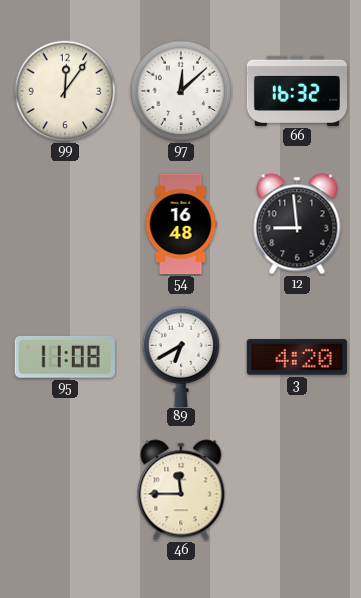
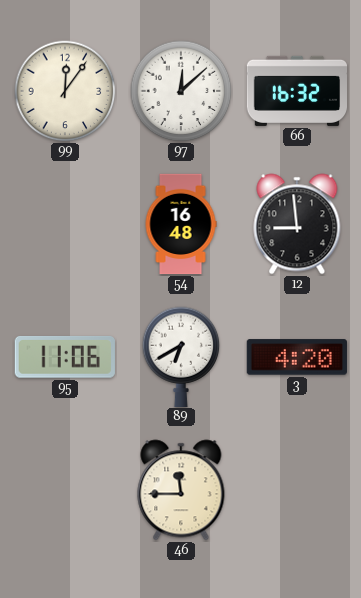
95: 11:08 -> 11:06
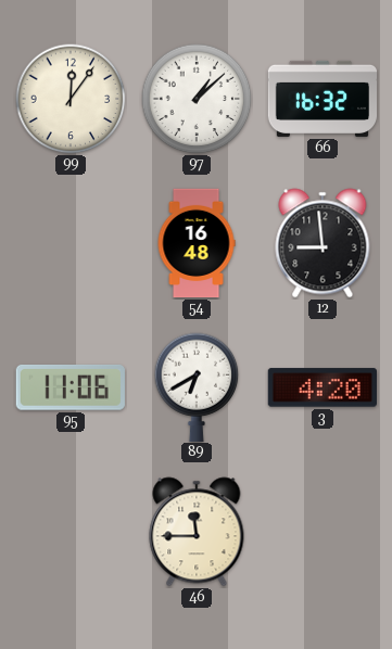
97: 12:08 -> 1:08
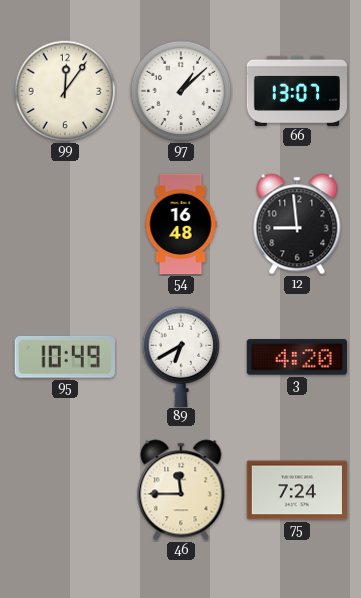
66: 16:32 -> 13:07
95: 11:06 -> 10:49
75: none -> 7:24
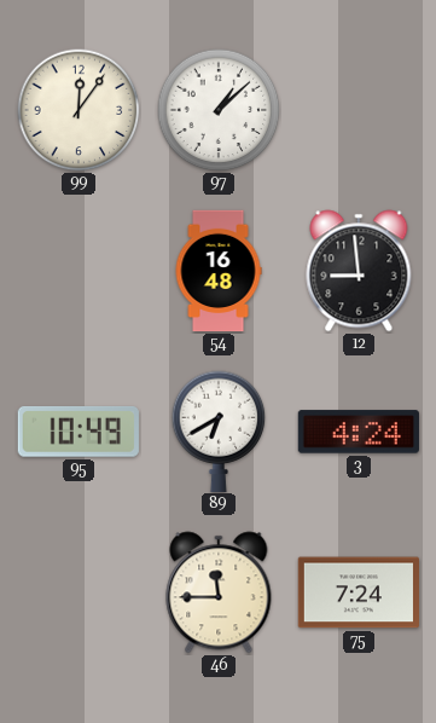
66: 13:07 -> none
3: 4:20 -> 4:24
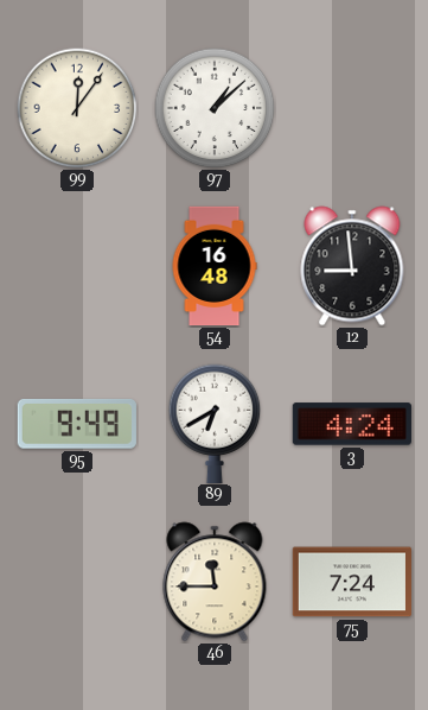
95: 10:49 -> 9:49
